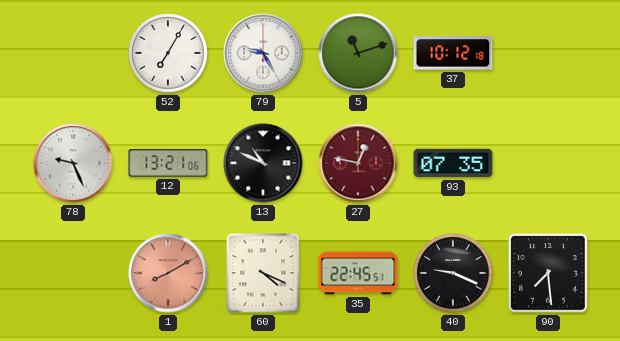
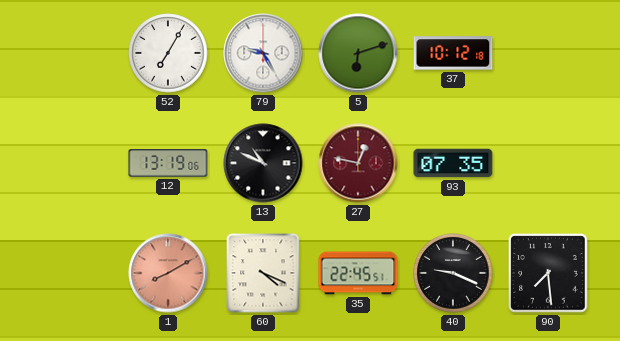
5: 11:12 -> 6:12
78: 9:26 -> none
12: 13:21 -> 13:19
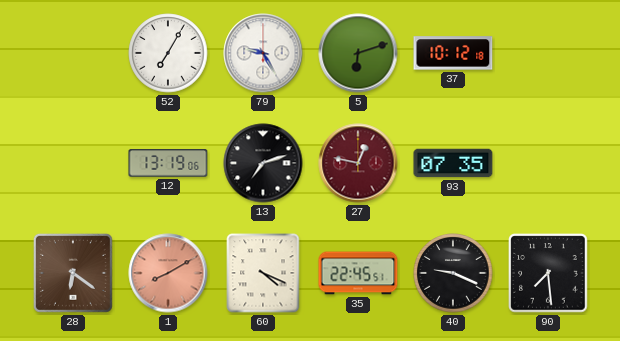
13: 10:49 -> 7:12
28: none -> 6:21
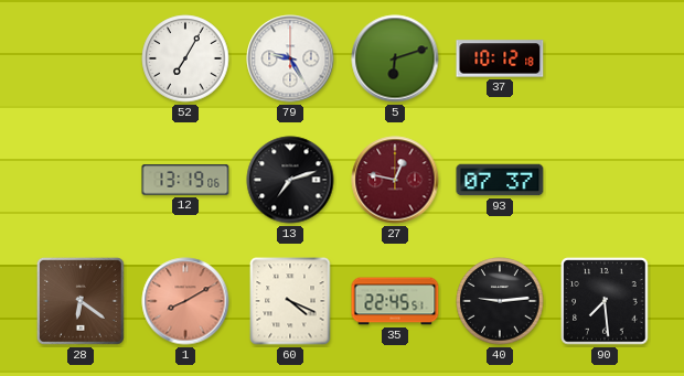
93: 07:35 -> 07:37
40: 9:19 -> 9:14
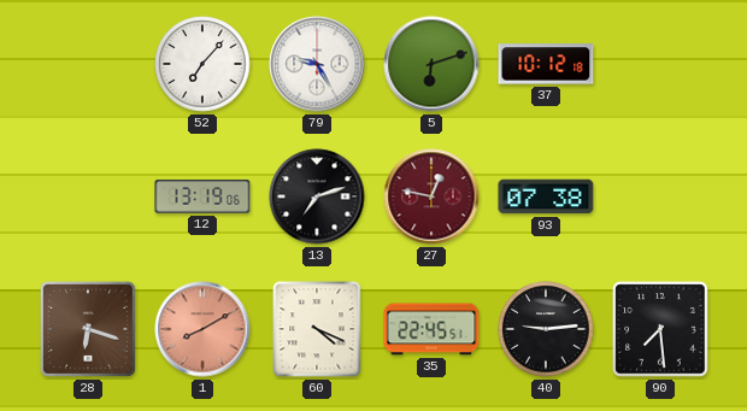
52: 7:05 -> 7:07
93: 07:37 -> 07:38
28: 6:21 -> 6:18
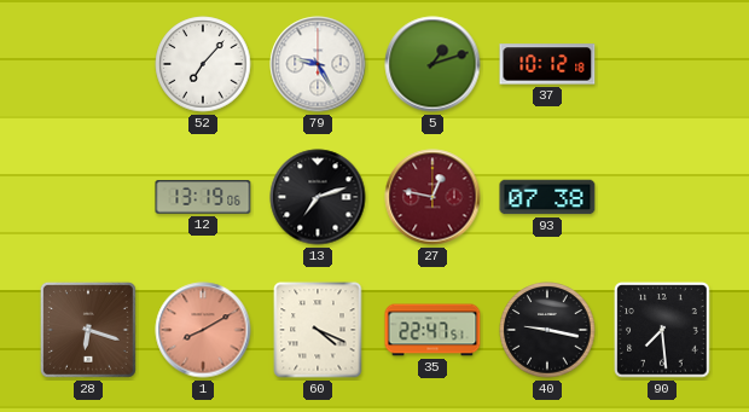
5: 6:12 -> 1:12
35: 22:45 -> 22:47
40: 9:14 -> 9:17
